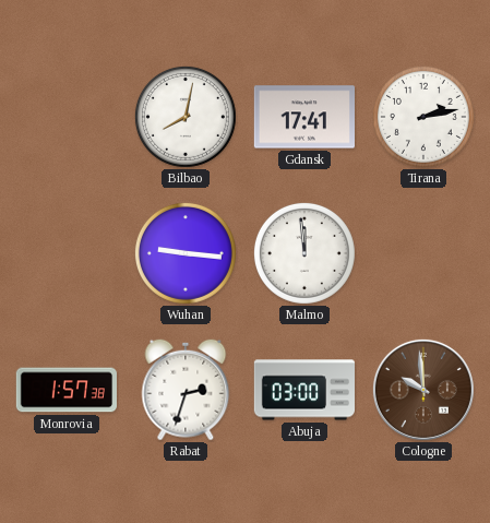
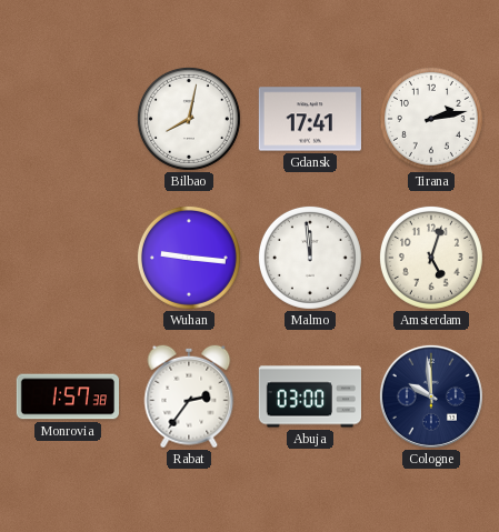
Amsterdam: none -> 5:03
Rabat: 2:33 -> 2:36
Cologne dial: brown -> navy
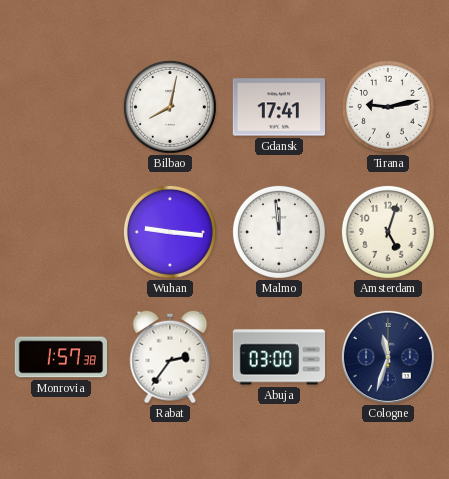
Tirana: 2:13 -> 9:13
Cologne: 9:59 -> 11:33
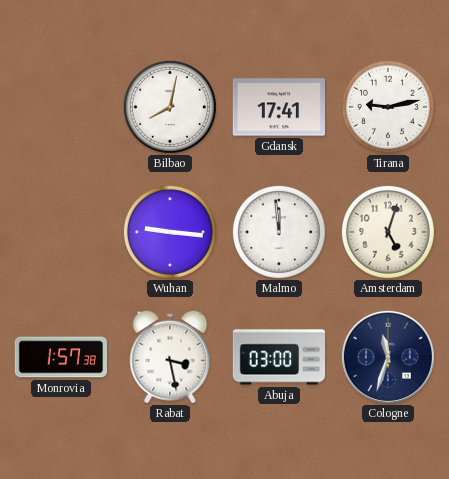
Rabat: 2:36 -> 3:28
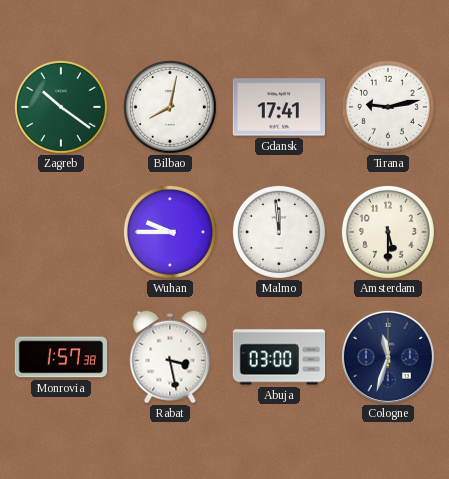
Zagreb: none -> 10:21
Wuhan: 9:16 -> 9:45
Amsterdam: 5:03 -> 5:30
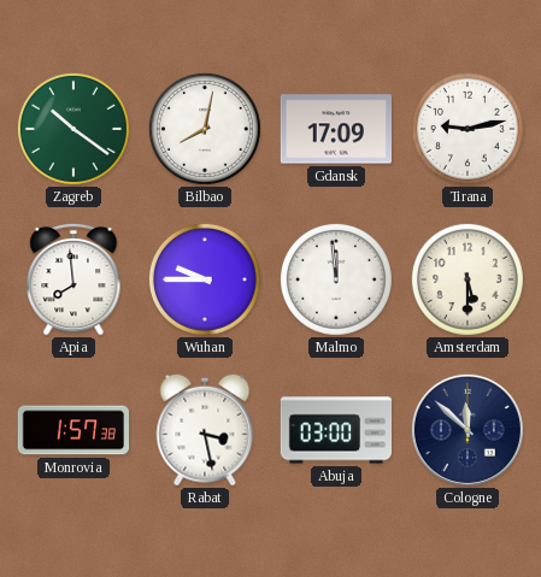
Gdansk: 17:41 -> 17:09
Apia: none -> 7:59
Cologne: 11:33 -> 11:52
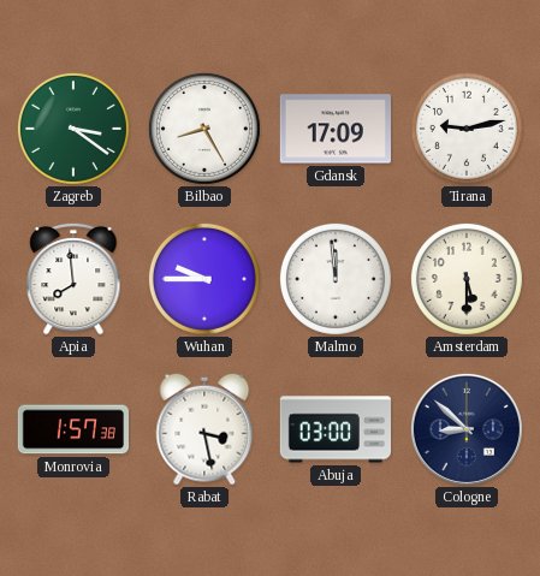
Zagreb: 10:21 -> 3:21
Bilbao: 8:02 -> 8:25
Cologne: 11:52 -> 8:52
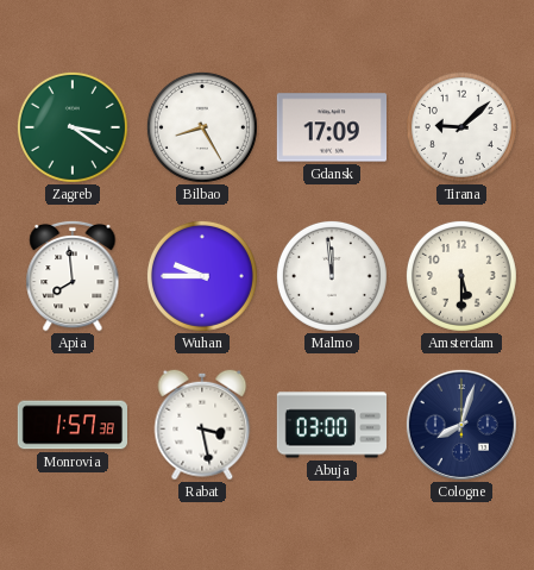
Tirana: 9:13 -> 9:08
Cologne: 8:52 -> 8:03
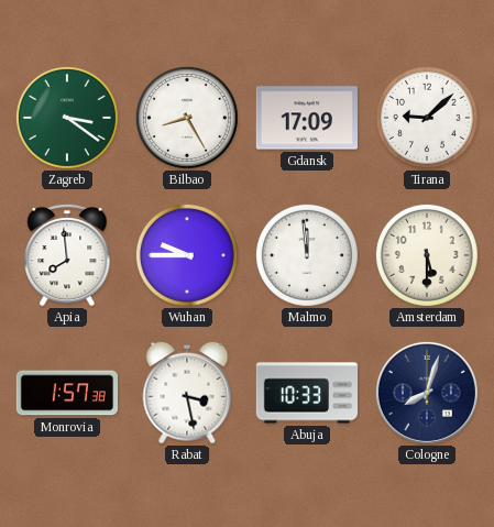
Abuja: 03:00 -> 10:33
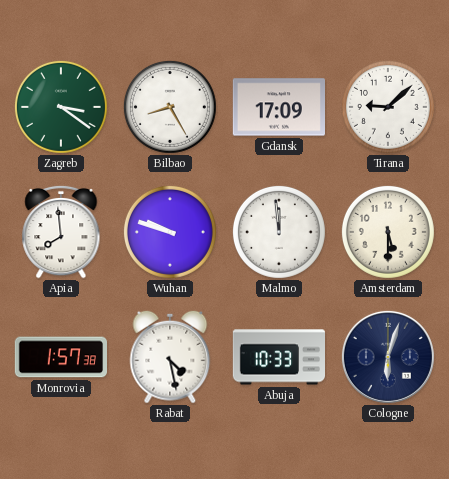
Wuhan: 9:45 -> 9:48
Rabat: 3:28 -> 4:28
Cologne: 8:03 -> 6:03
